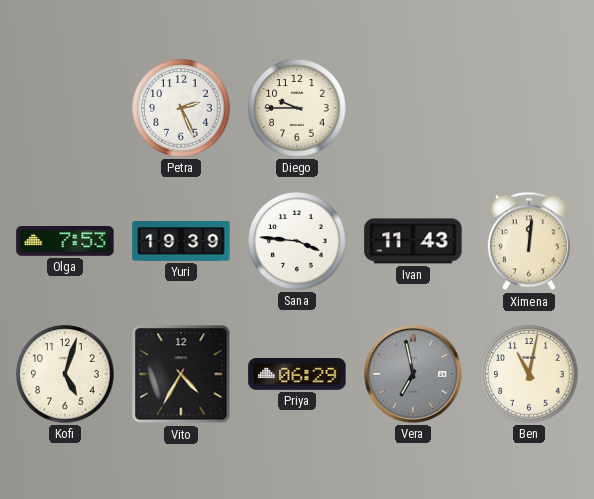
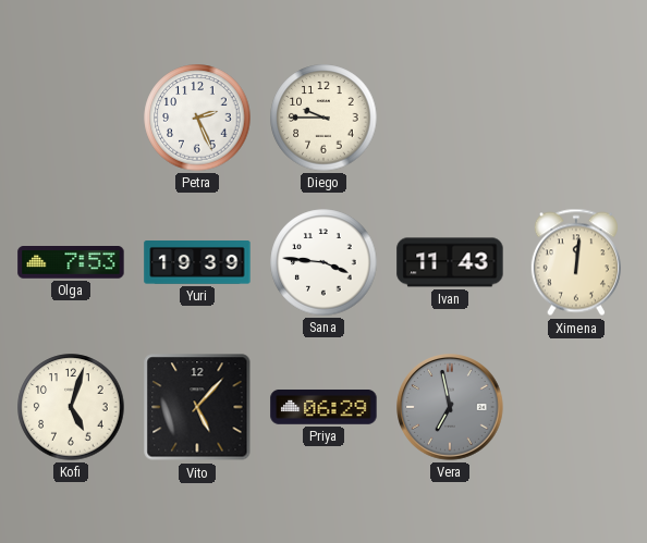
Vito: 4:35 -> 5:07
Ben: 11:02 -> none
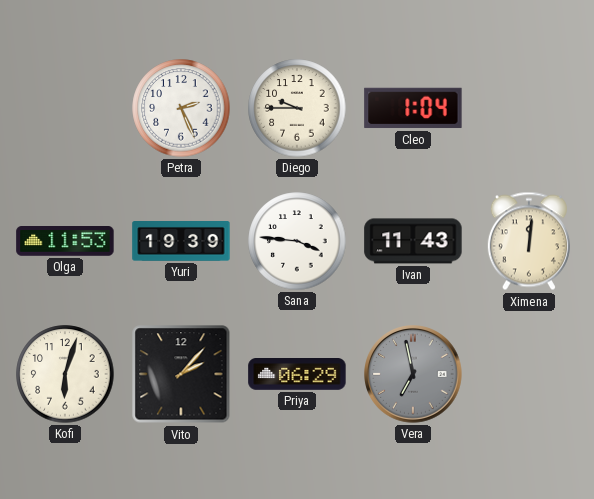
Cleo: none -> 1:04
Olga: 7:53 -> 11:53
Kofi: 5:03 -> 6:03
Vito: 5:07 -> 2:07
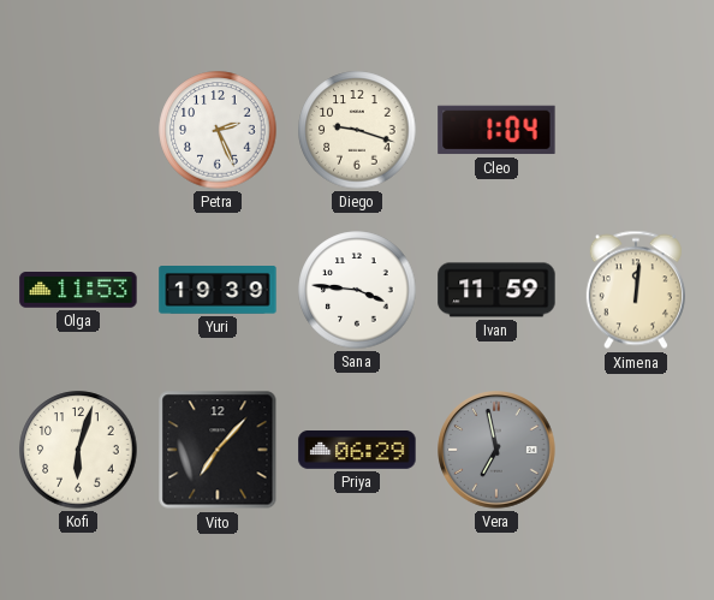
Diego: 9:45 -> 9:18
Ivan: 11:43 -> 11:59
Vito: 2:07 -> 7:07
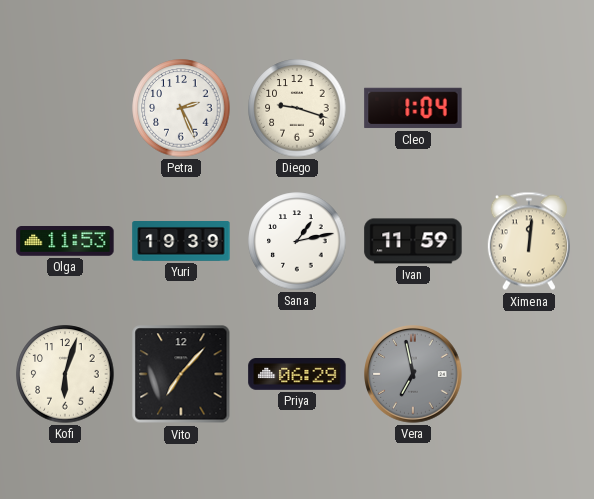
Sana: 3:46 -> 1:13
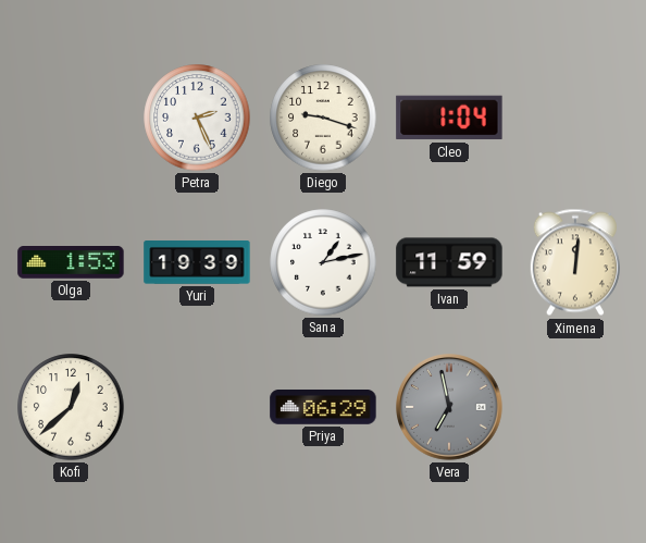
Olga: 11:53 -> 1:53
Kofi: 6:03 -> 12:38
Vito: 7:07 -> none
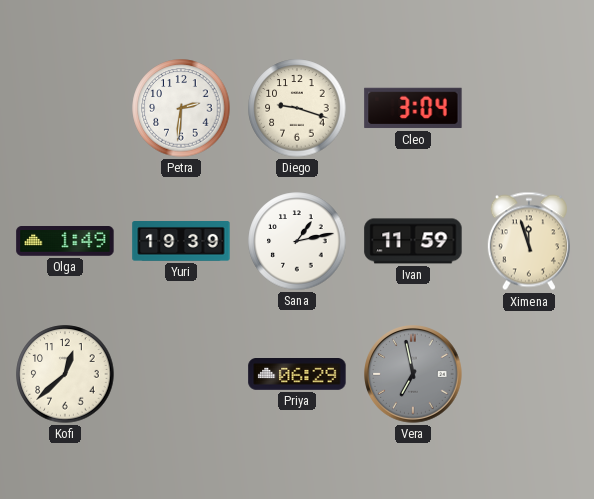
Petra: 2:26 -> 2:31
Cleo: 1:04 -> 3:04
Olga: 1:53 -> 1:49
Ximena: 12:01 -> 11:57
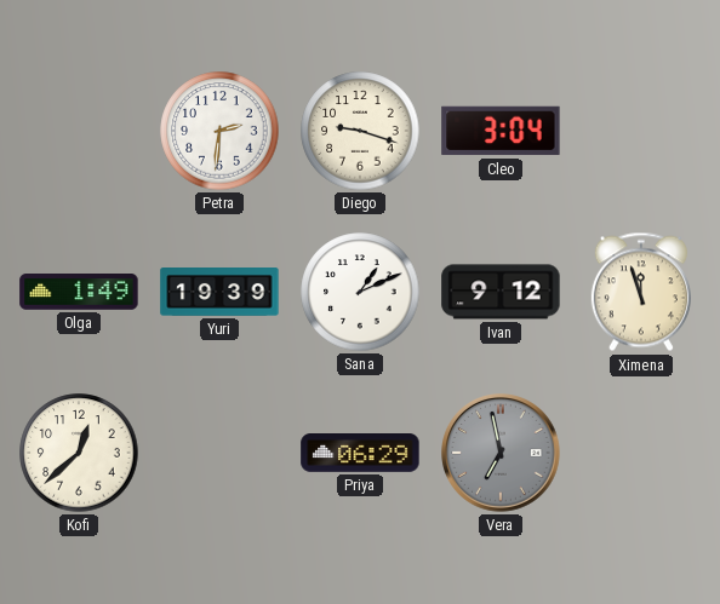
Sana: 1:13 -> 1:11
Ivan: 11:59 -> 9:12
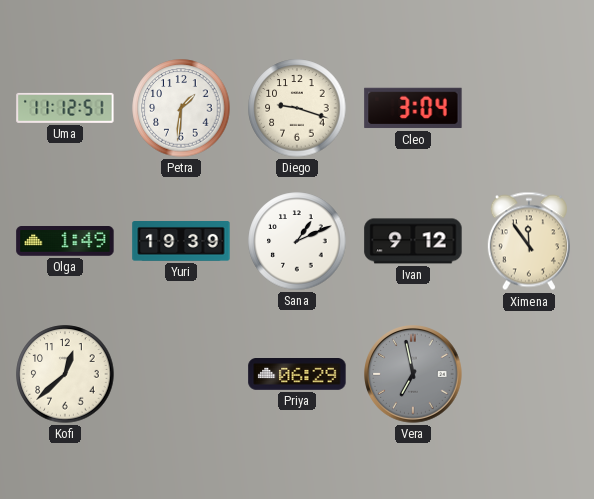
Uma: none -> 11:12
Petra: 2:31 -> 1:31
Ximena: 11:57 -> 11:54
